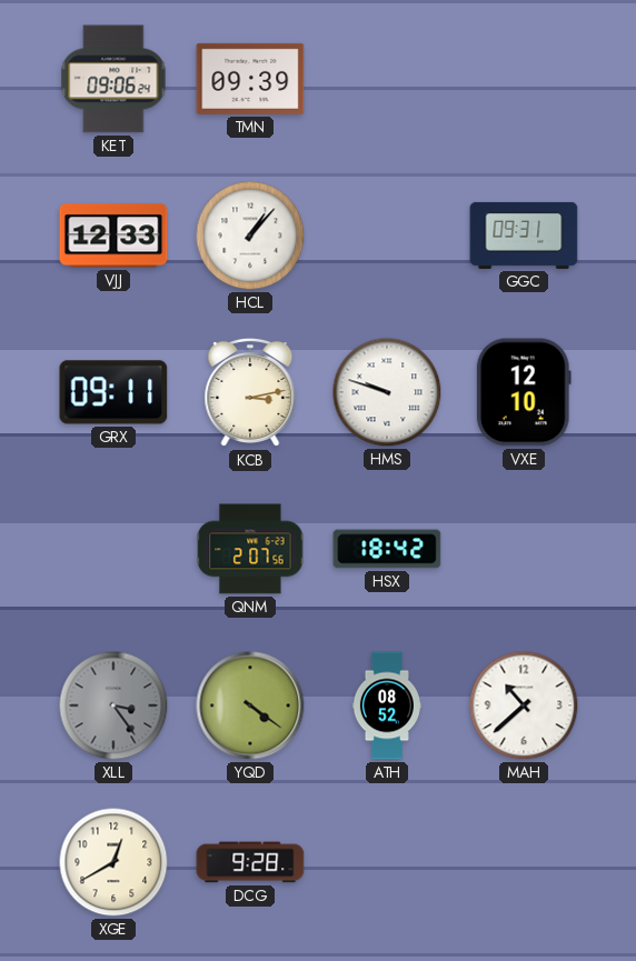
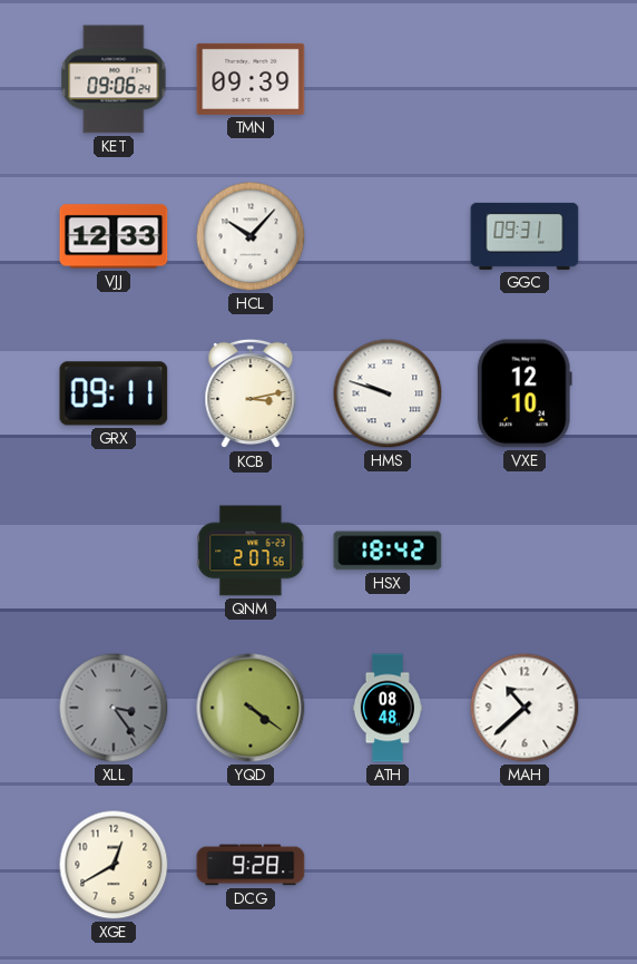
HCL: 1:07 -> 10:07
ATH: 08:52 -> 08:48
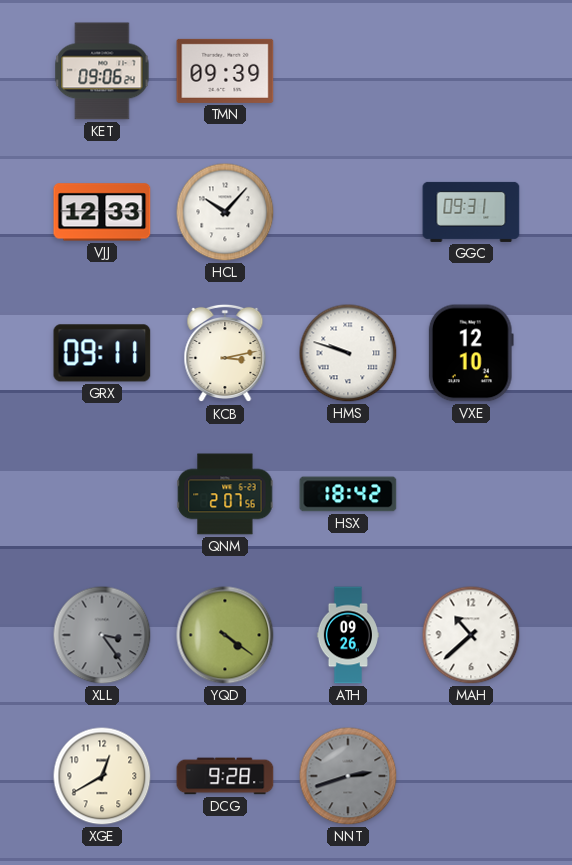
ATH: 08:48 -> 09:26
NNT: none -> 2:42
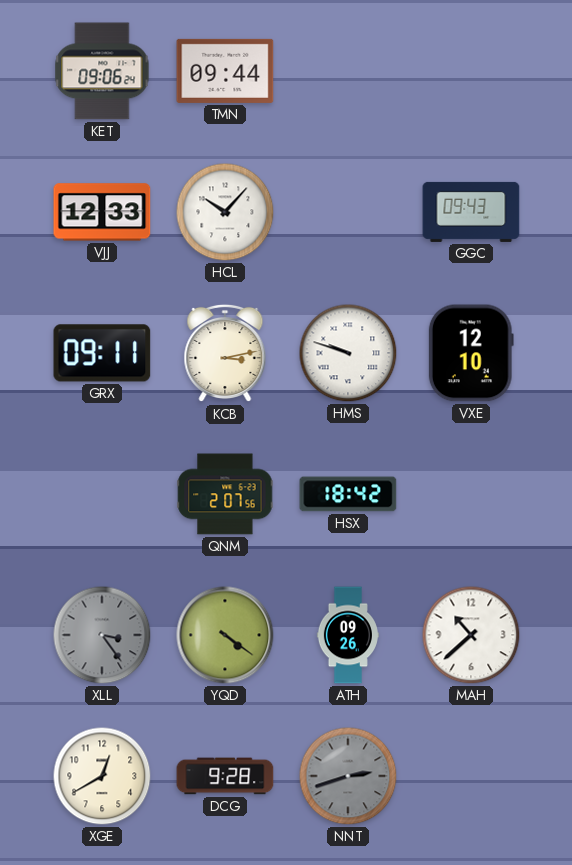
TMN: 09:39 -> 09:44
GGC: 09:31 -> 09:43
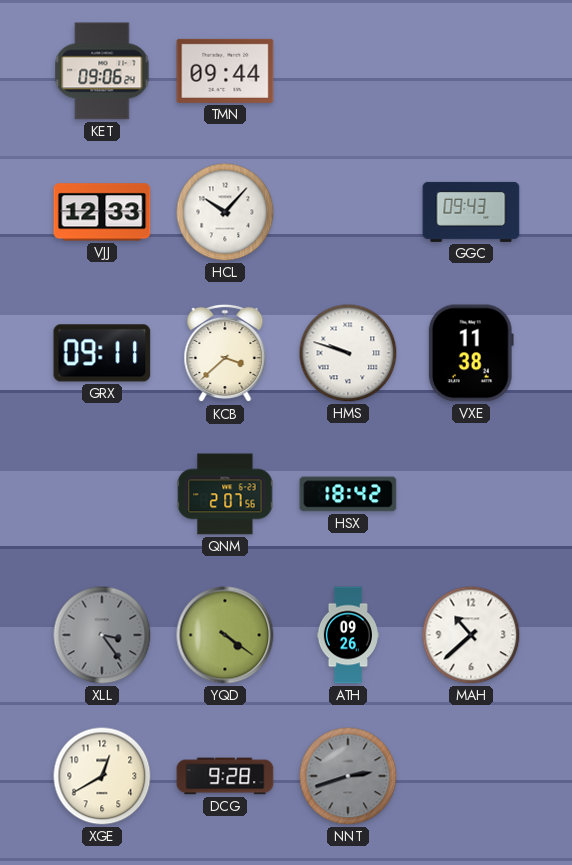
KCB: 3:13 -> 3:38
VXE: 12:10 -> 11:38
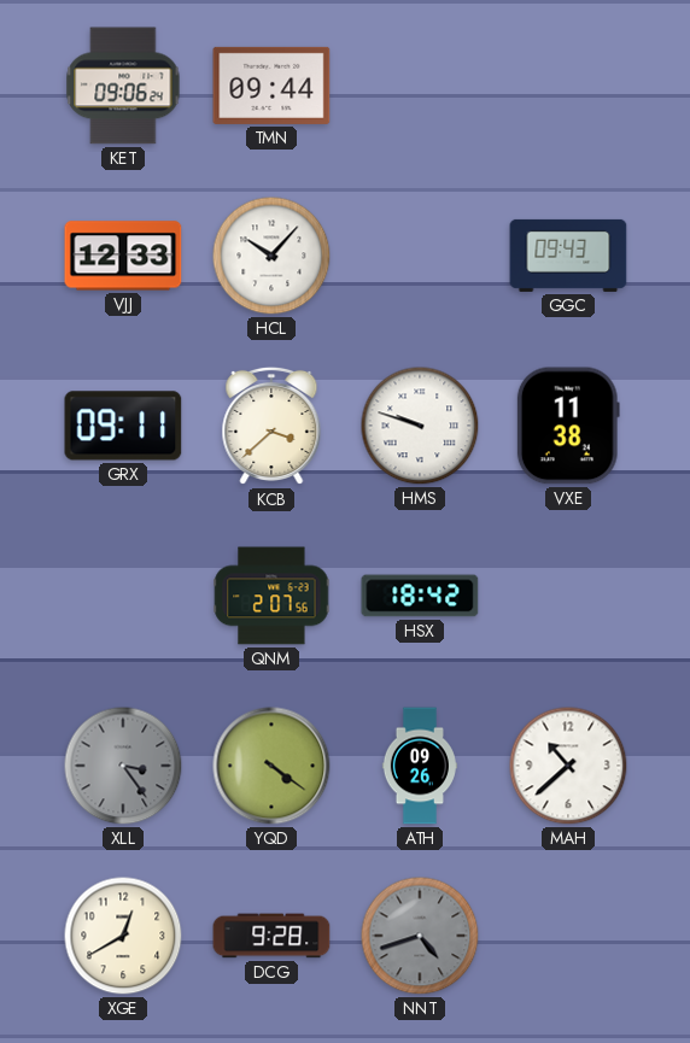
NNT: 2:42 -> 4:42
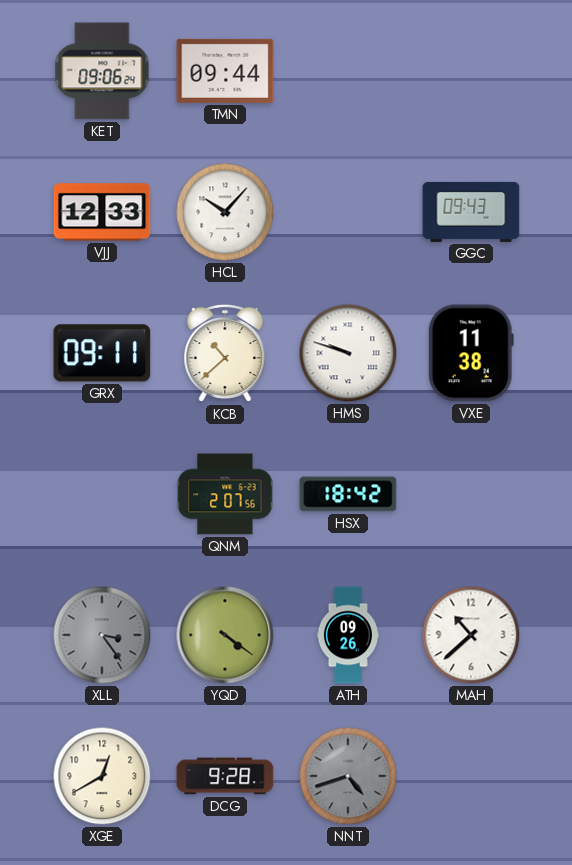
KCB: 3:38 -> 10:38
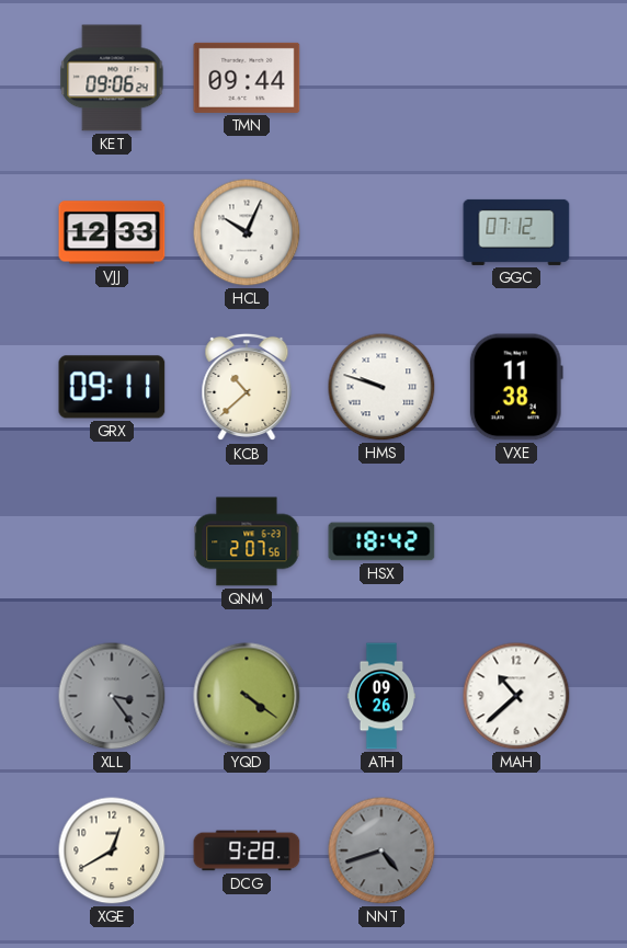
HCL: 10:07 -> 10:04
GGC: 09:43 -> 07:12
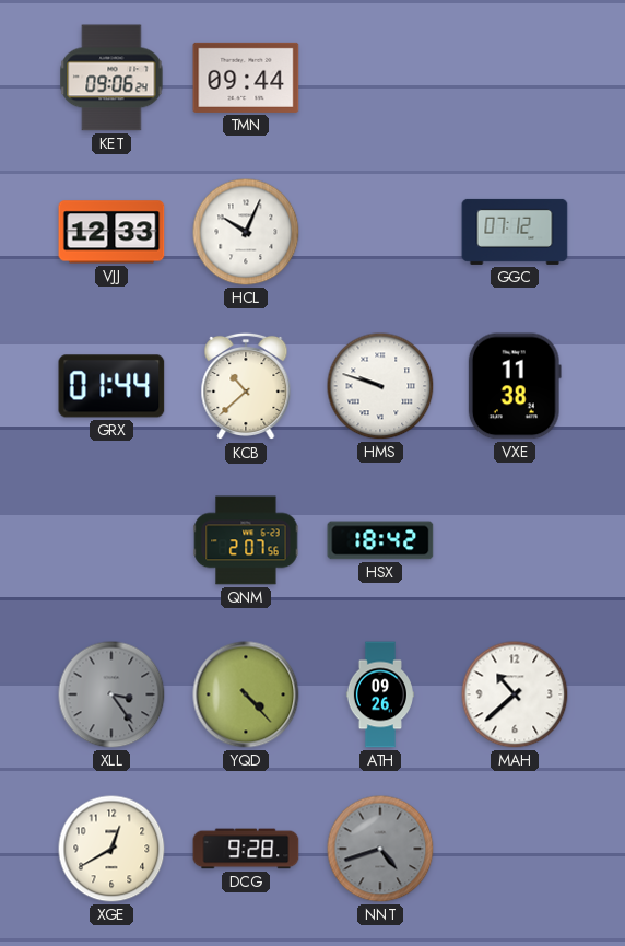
GRX: 09:11 -> 01:44
YQD: 4:21 -> 4:23
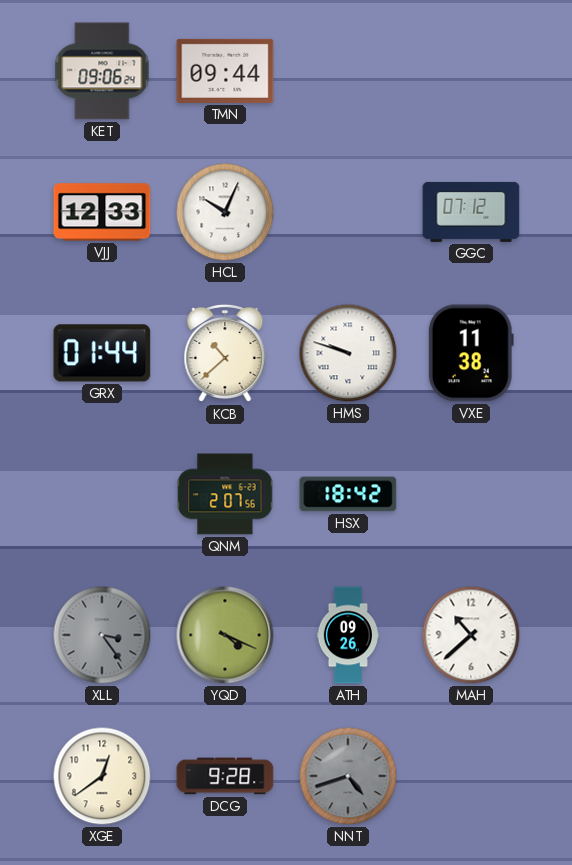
YQD: 4:23 -> 4:19
XGE: 12:40 -> 12:39
